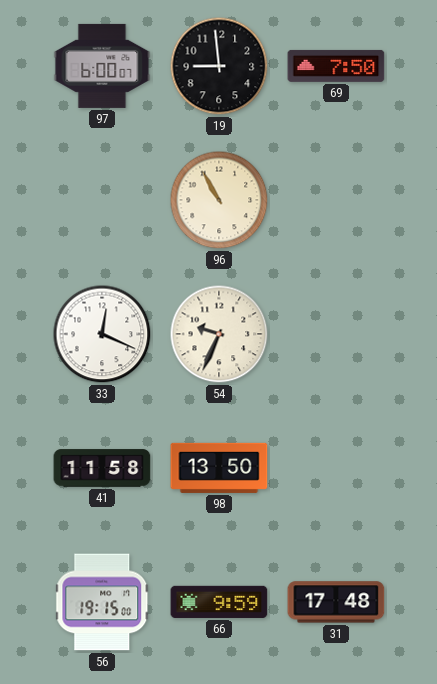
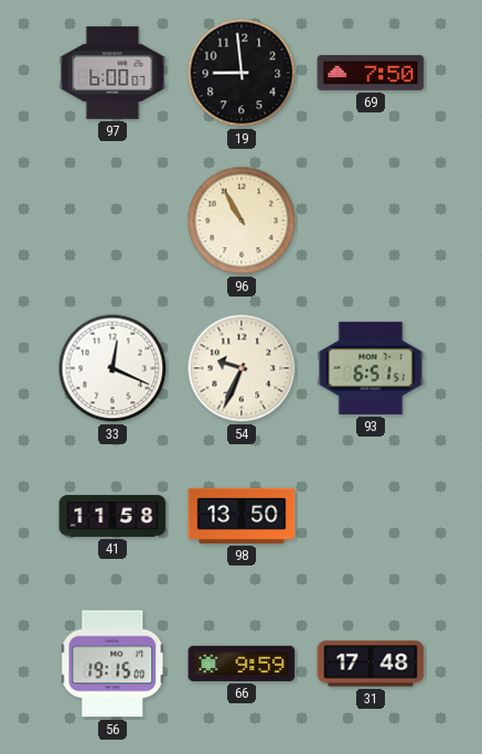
93: none -> 6:51
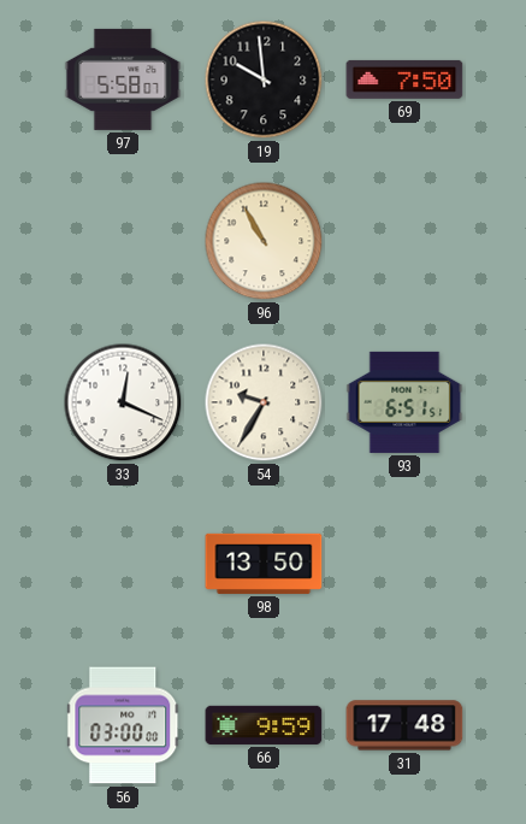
97: 6:00 -> 5:58
19: 8:59 -> 9:59
54: 9:34 -> 9:35
41: 11:58 -> none
56: 19:15 -> 03:00
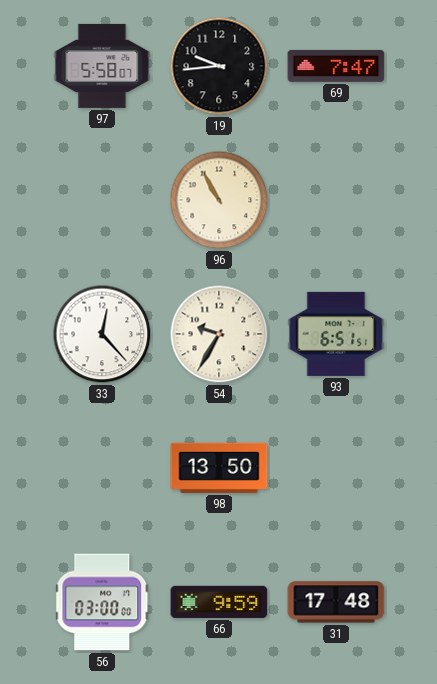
19: 9:59 -> 9:44
69: 7:50 -> 7:47
33: 12:19 -> 12:23
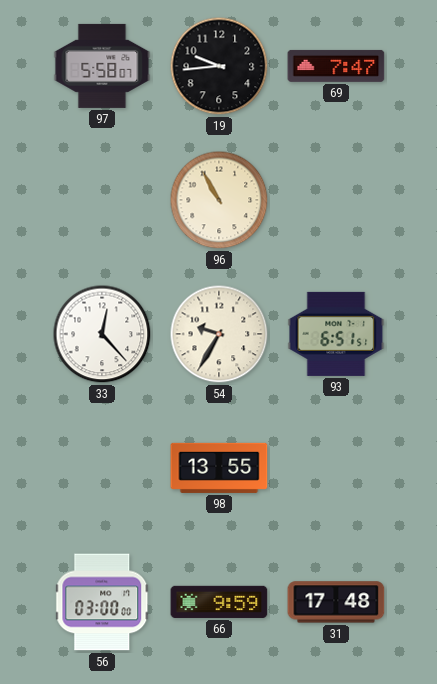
98: 13:50 -> 13:55
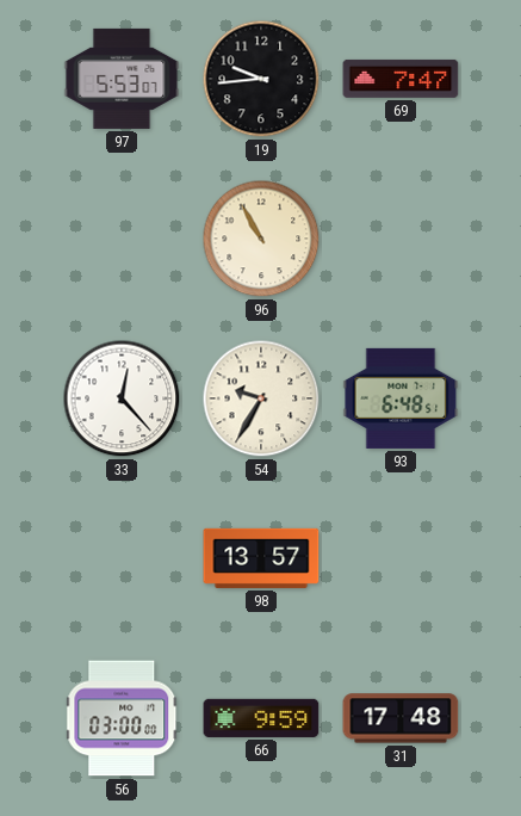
97: 5:58 -> 5:53
93: 6:51 -> 6:48
98: 13:55 -> 13:57
